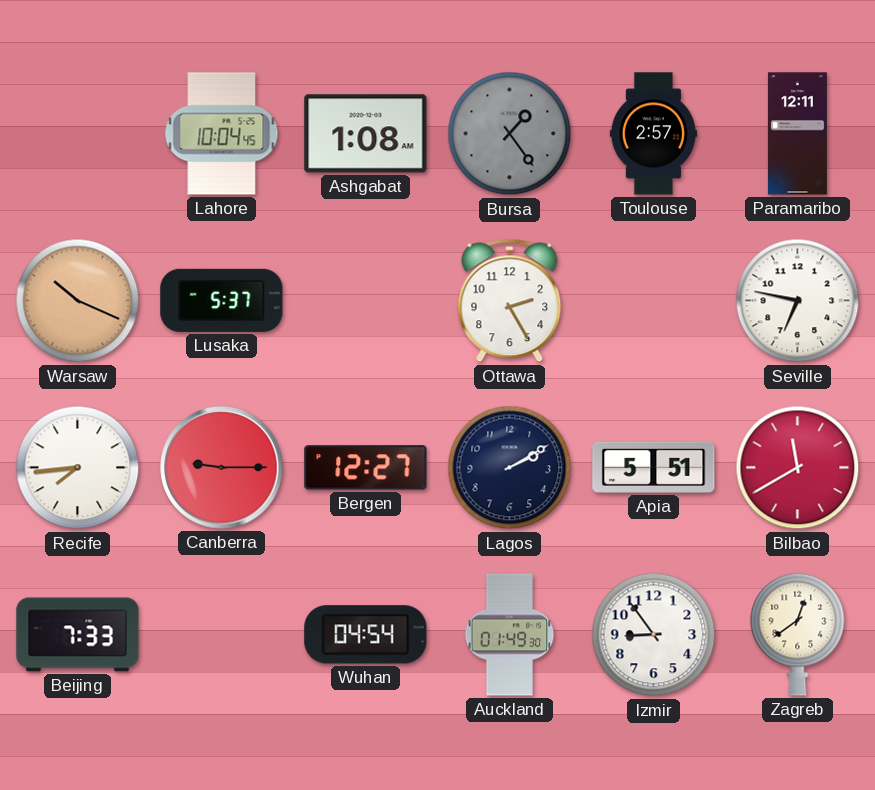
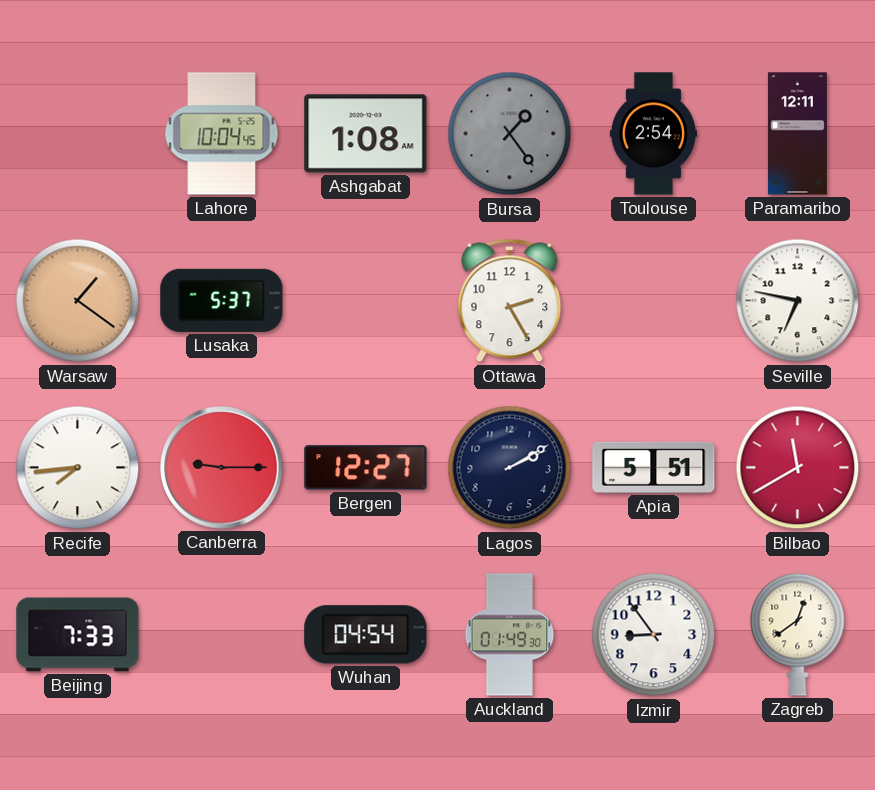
Toulouse: 2:57 -> 2:54
Warsaw: 10:19 -> 1:21
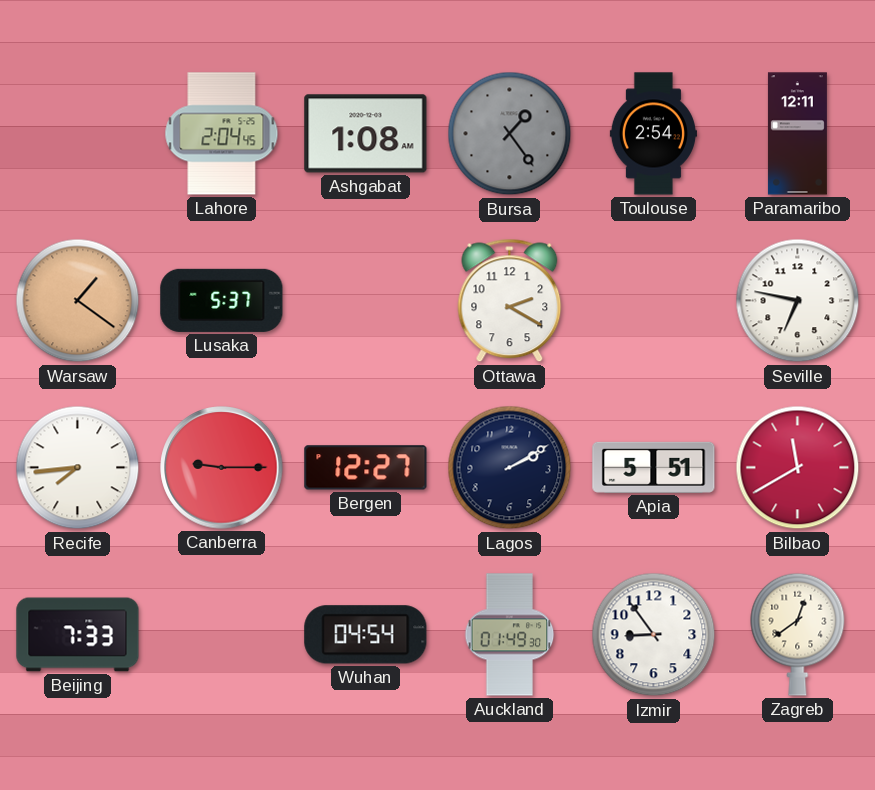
Lahore: 10:04 -> 2:04
Ottawa: 2:25 -> 2:20
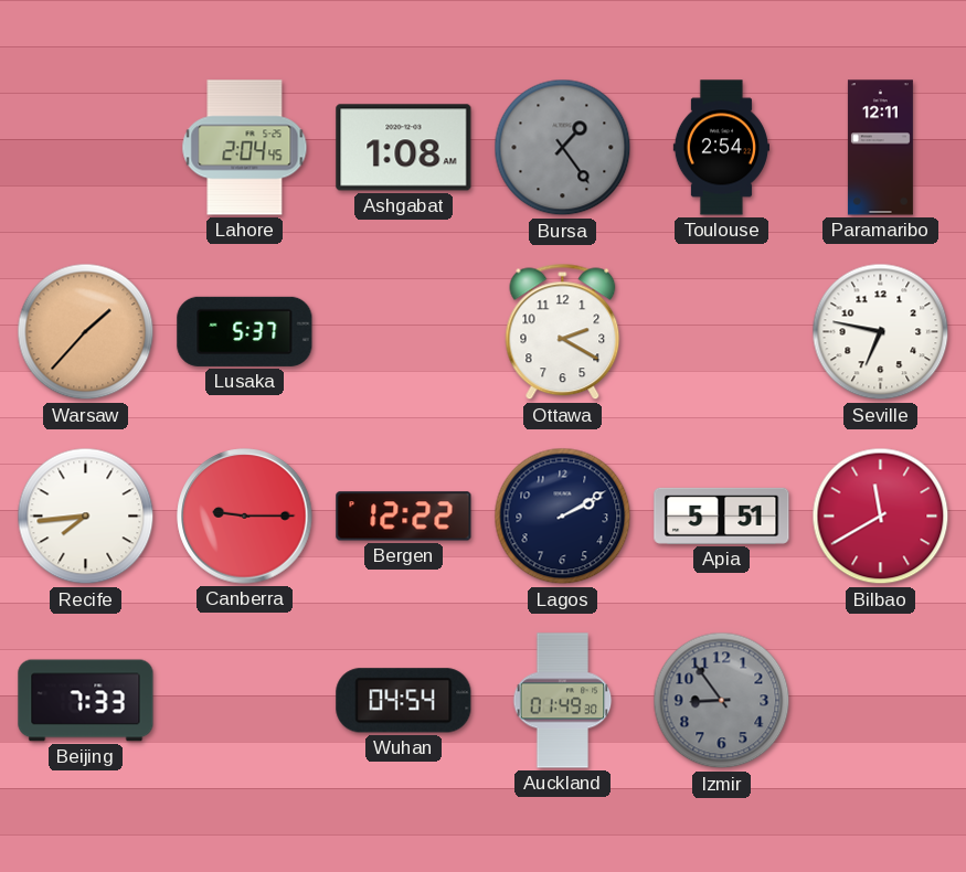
Warsaw: 1:21 -> 1:37
Bergen: 12:27 -> 12:22
Izmir dial: white -> grey
Zagreb: 12:39 -> none
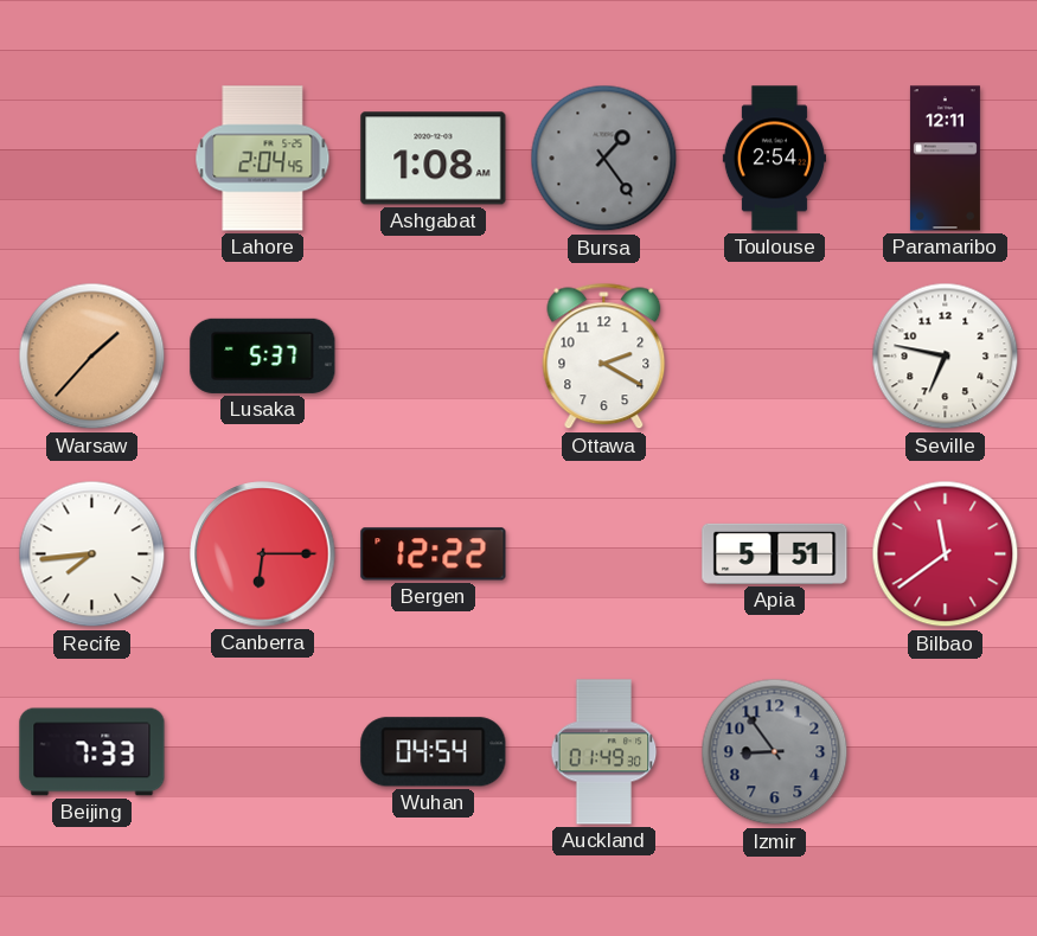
Canberra: 9:15 -> 6:15
Lagos: 2:10 -> none
Bilbao: 11:40 -> 11:39
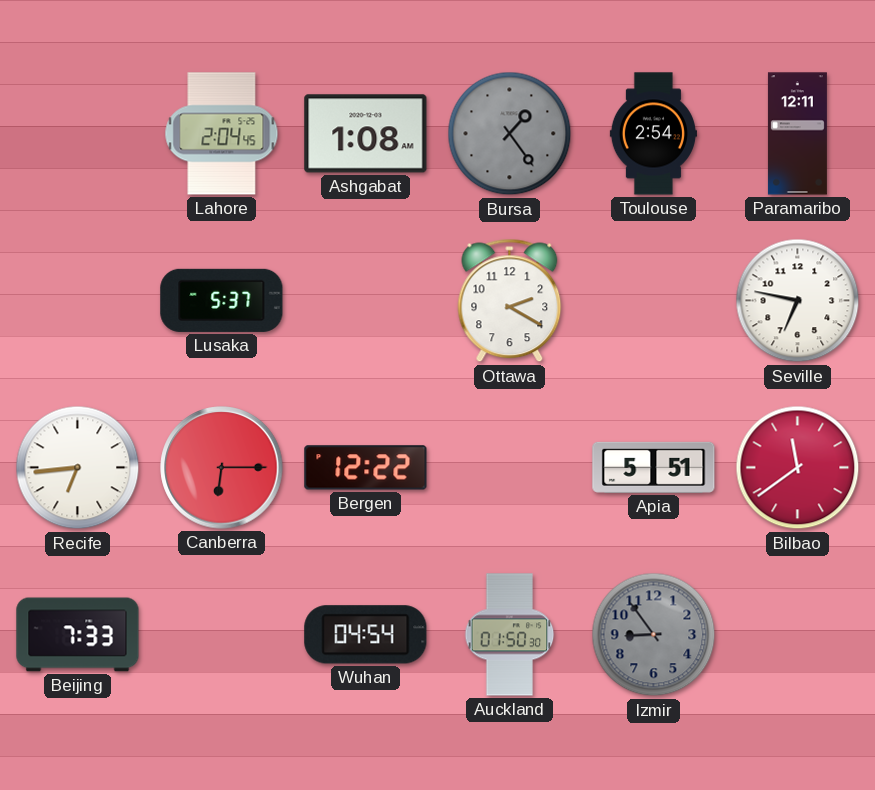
Warsaw: 1:37 -> none
Recife: 7:44 -> 6:44
Auckland: 01:49 -> 01:50
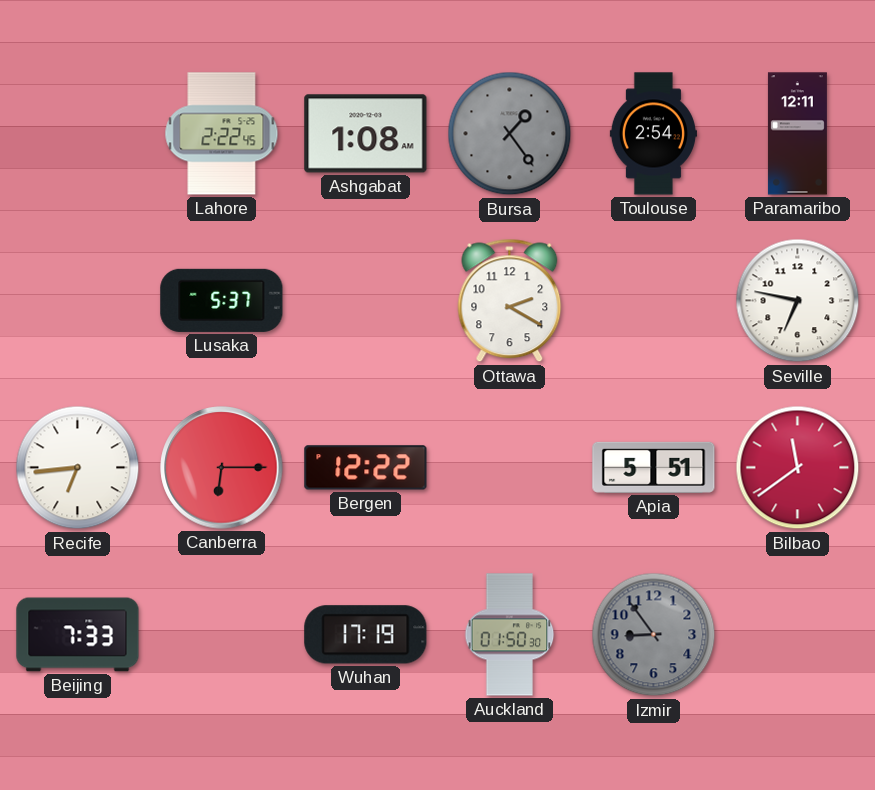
Lahore: 2:04 -> 2:22
Wuhan: 04:54 -> 17:19
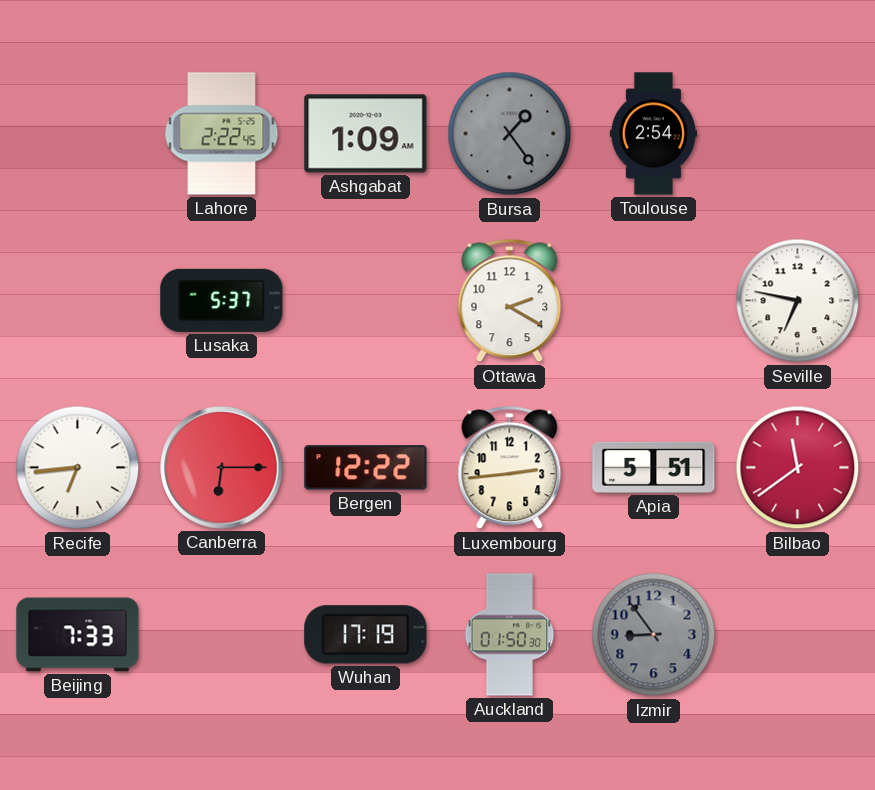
Ashgabat: 1:08 -> 1:09
Paramaribo: 12:11 -> none
Luxembourg: none -> 2:44
